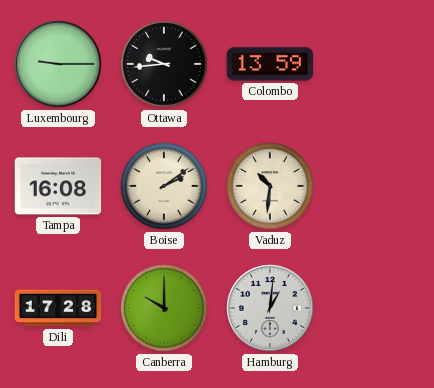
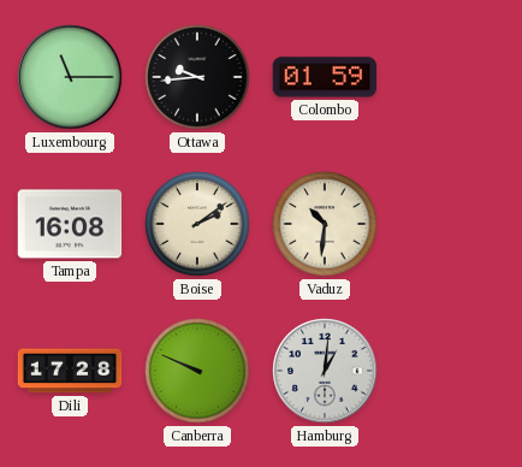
Luxembourg: 9:15 -> 11:15
Colombo: 13:59 -> 01:59
Canberra: 10:00 -> 9:49
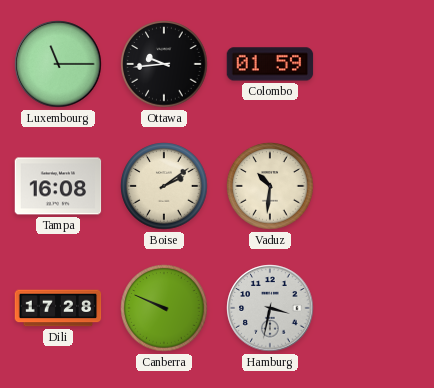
Hamburg: 1:01 -> 3:32
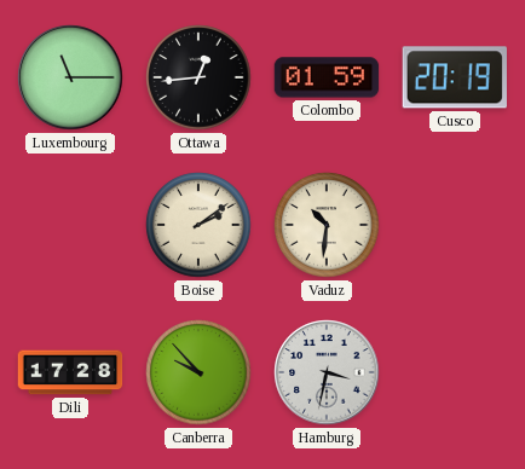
Ottawa: 9:44 -> 12:44
Cusco: none -> 20:19
Tampa: 16:08 -> none
Canberra: 9:49 -> 9:53
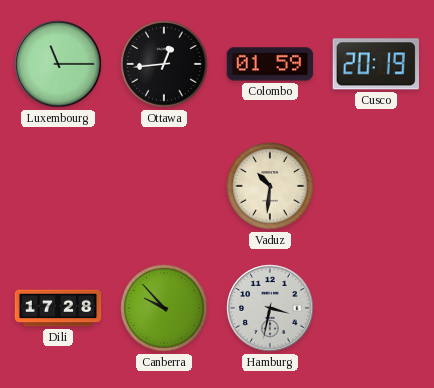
Boise: 2:09 -> none
